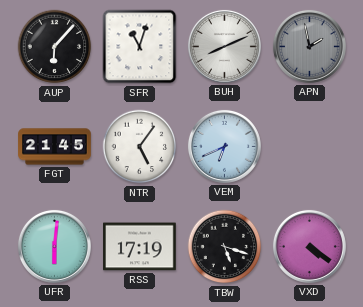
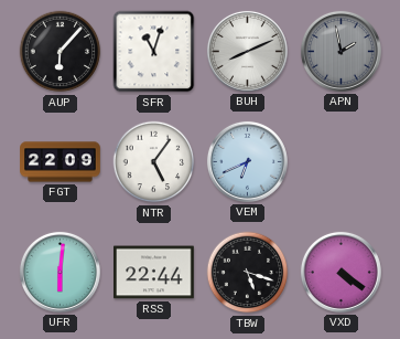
FGT: 21:45 -> 22:09
RSS: 17:19 -> 22:44
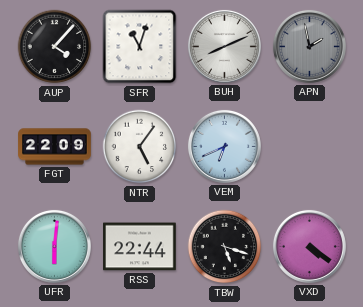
AUP: 6:07 -> 4:07
